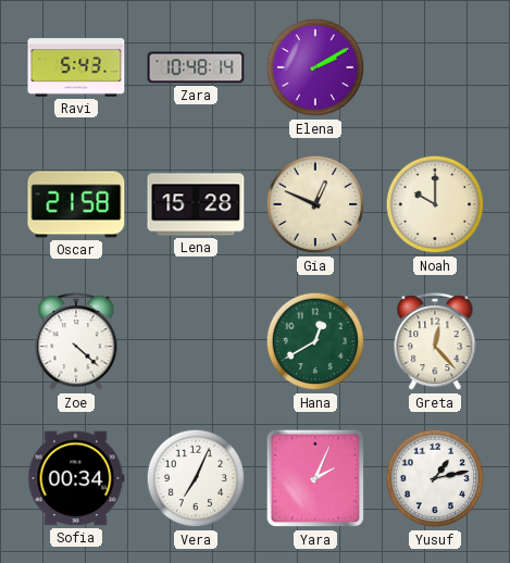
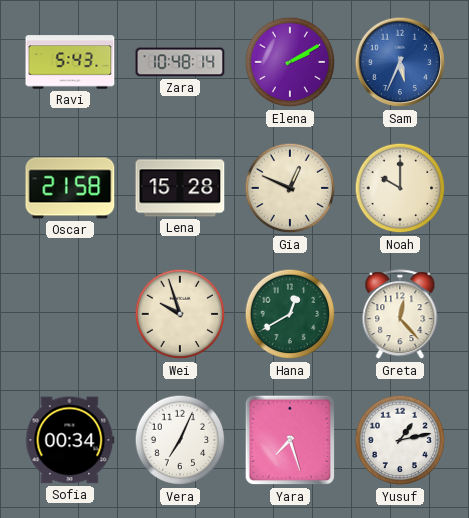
Sam: none -> 5:34
Zoe: 4:22 -> none
Wei: none -> 9:57
Yara: 2:04 -> 7:27
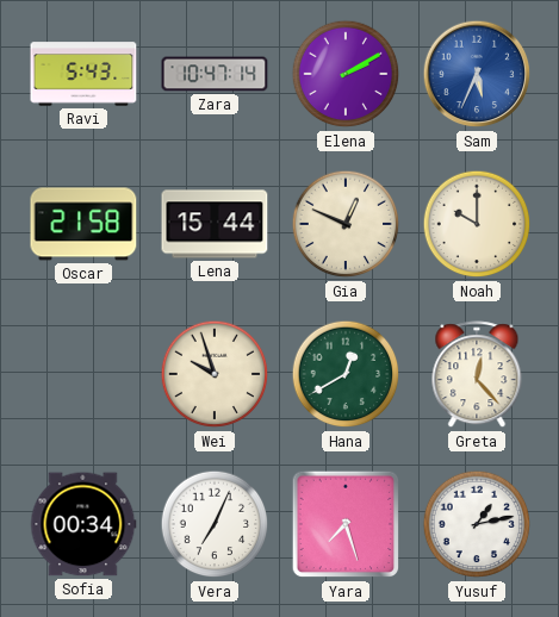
Zara: 10:48 -> 10:47
Lena: 15:28 -> 15:44
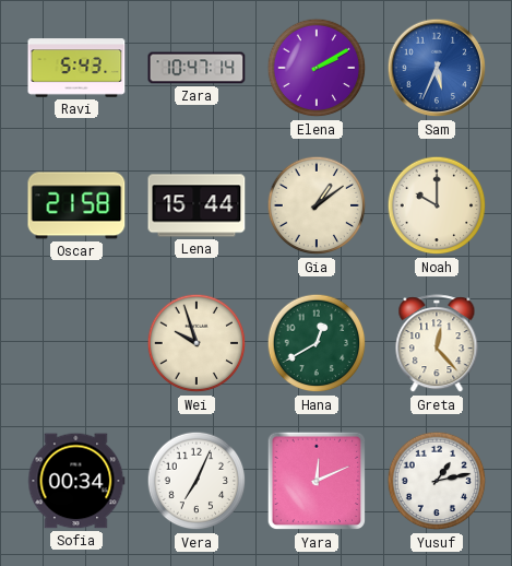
Gia: 12:49 -> 1:09
Yara: 7:27 -> 12:11
